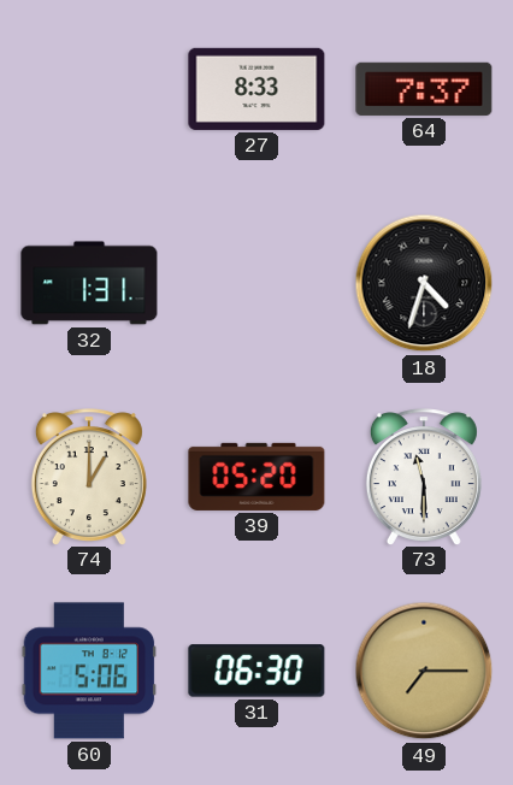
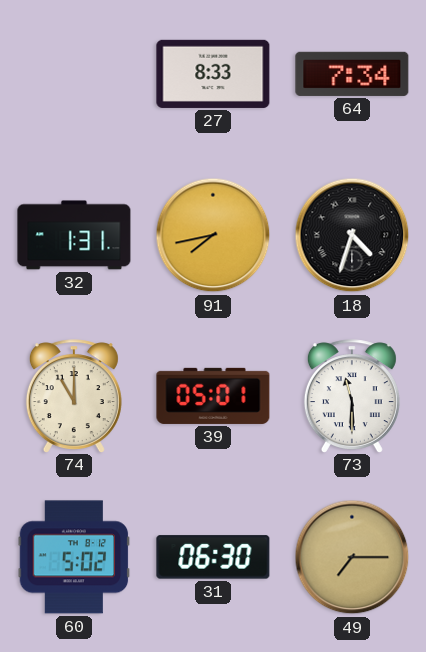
64: 7:37 -> 7:34
91: none -> 7:43
74: 1:00 -> 11:00
39: 05:20 -> 05:01
60: 5:06 -> 5:02
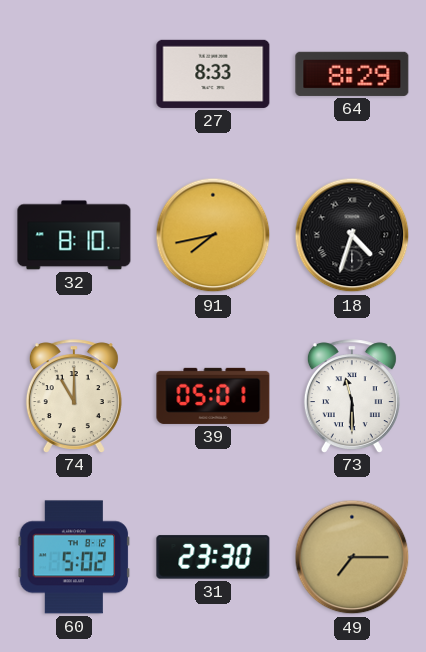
64: 7:34 -> 8:29
32: 1:31 -> 8:10
31: 06:30 -> 23:30
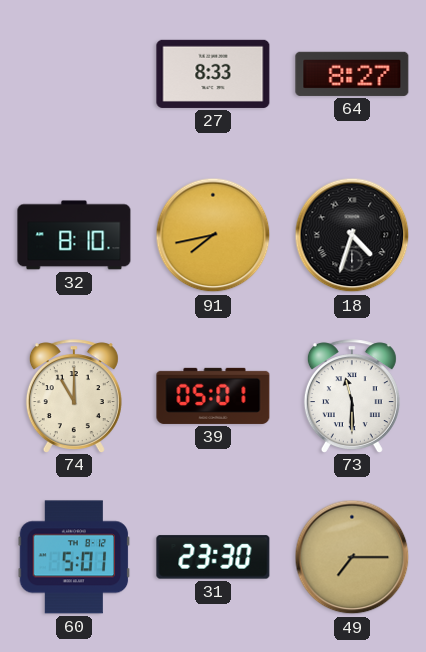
64: 8:29 -> 8:27
60: 5:02 -> 5:01
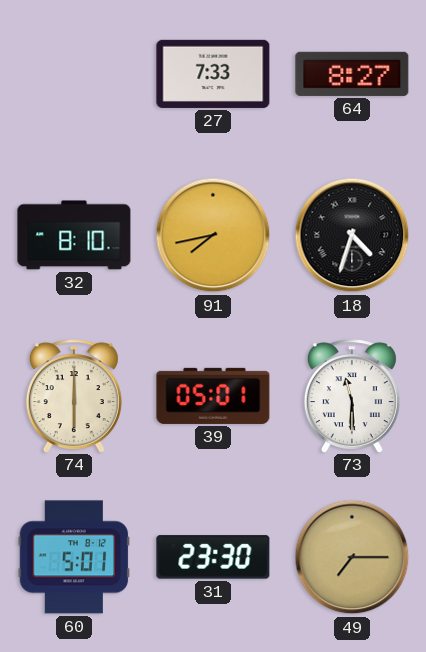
27: 8:33 -> 7:33
74: 11:00 -> 6:00
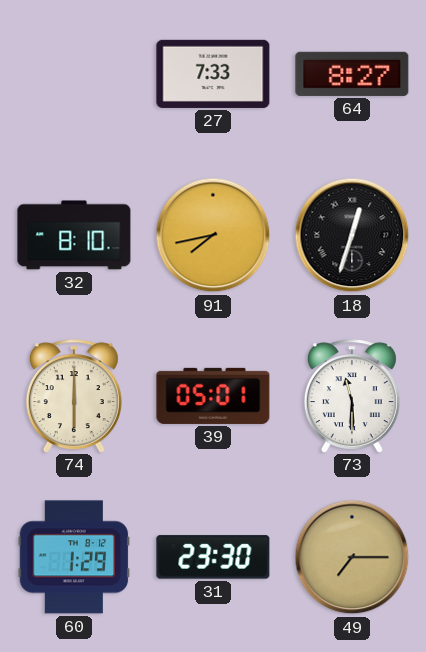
18: 4:33 -> 12:33
60: 5:01 -> 1:29
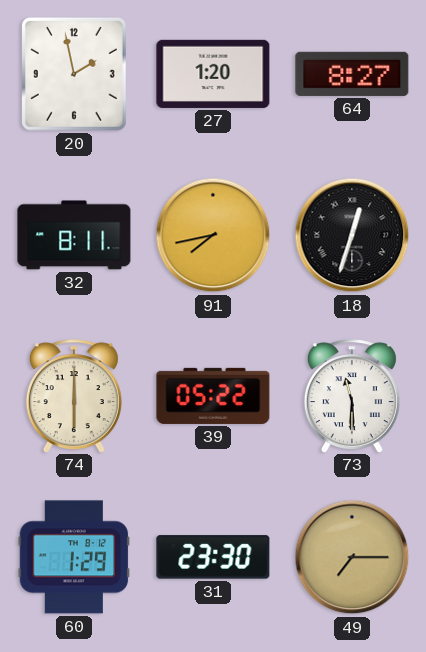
20: none -> 1:58
27: 7:33 -> 1:20
32: 8:10 -> 8:11
39: 05:01 -> 05:22
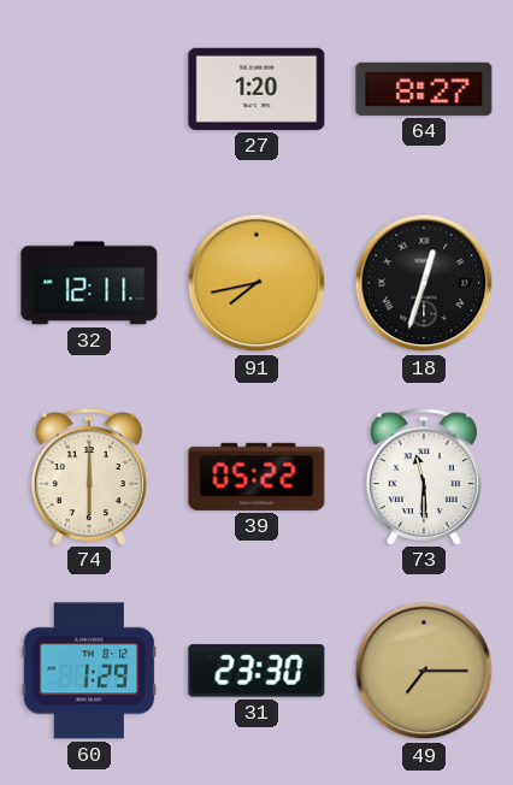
20: 1:58 -> none
32: 8:11 -> 12:11
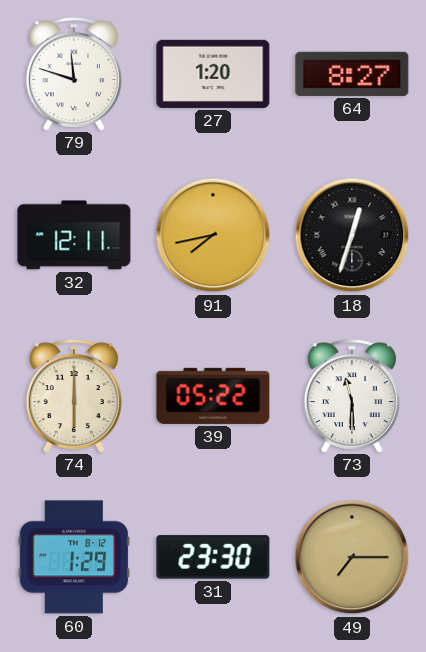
79: none -> 11:48
